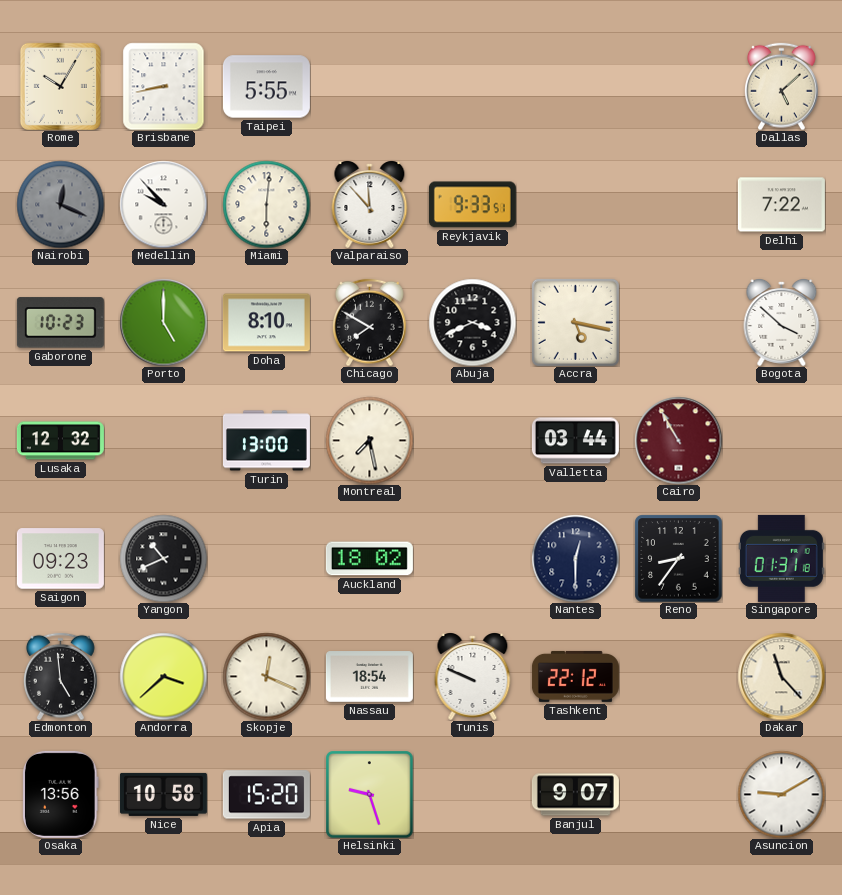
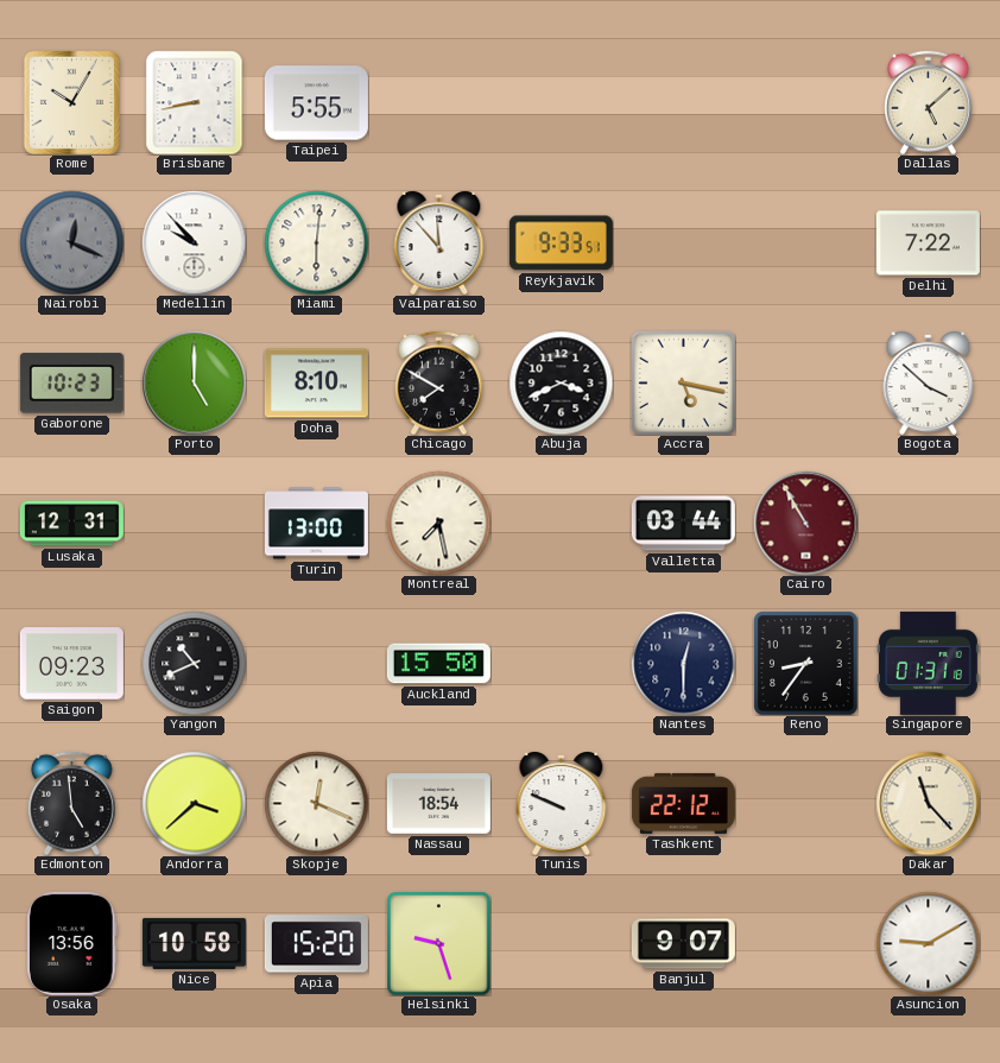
Lusaka: 12:32 -> 12:31
Auckland: 18:02 -> 15:50
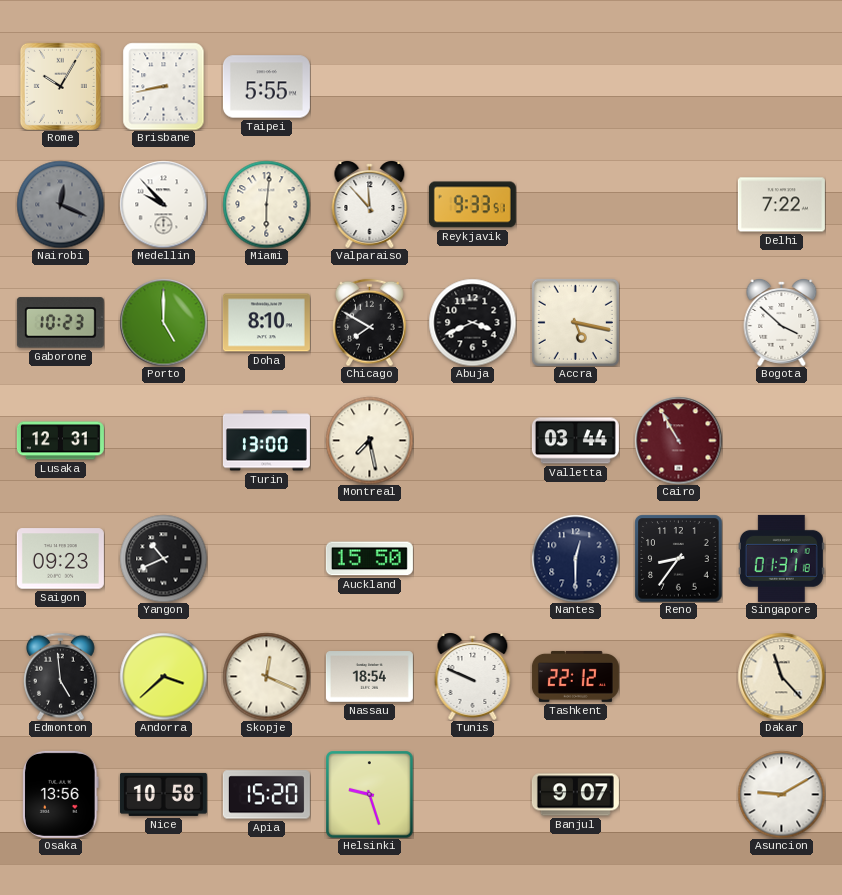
Dallas: 5:08 -> none
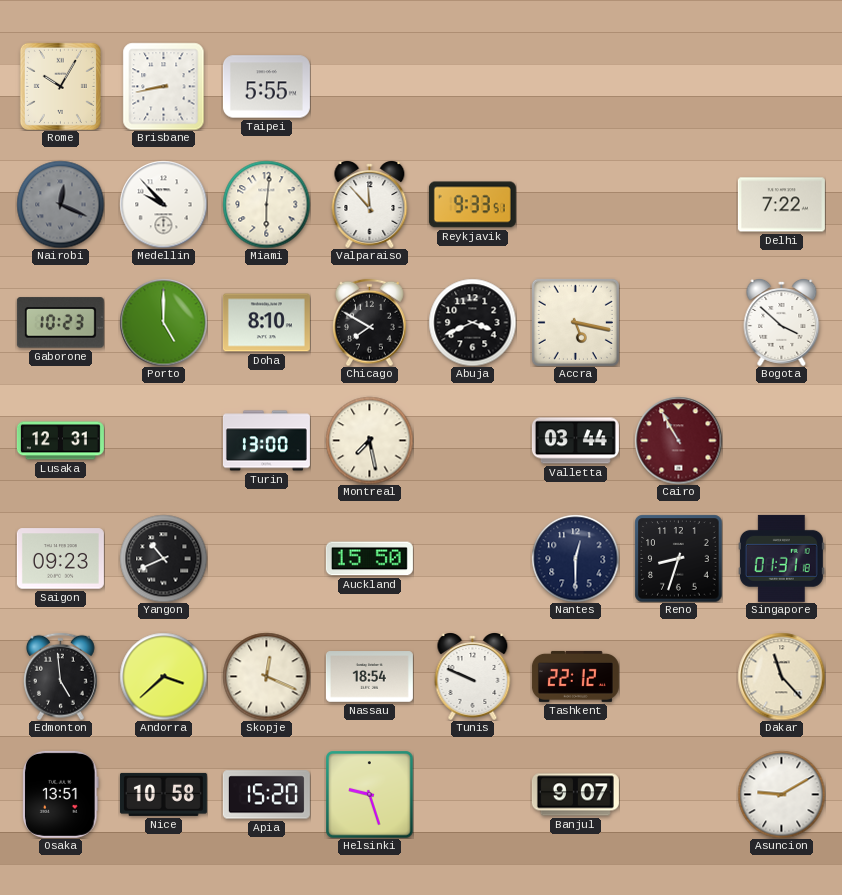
Reno: 8:36 -> 8:33
Osaka: 13:56 -> 13:51
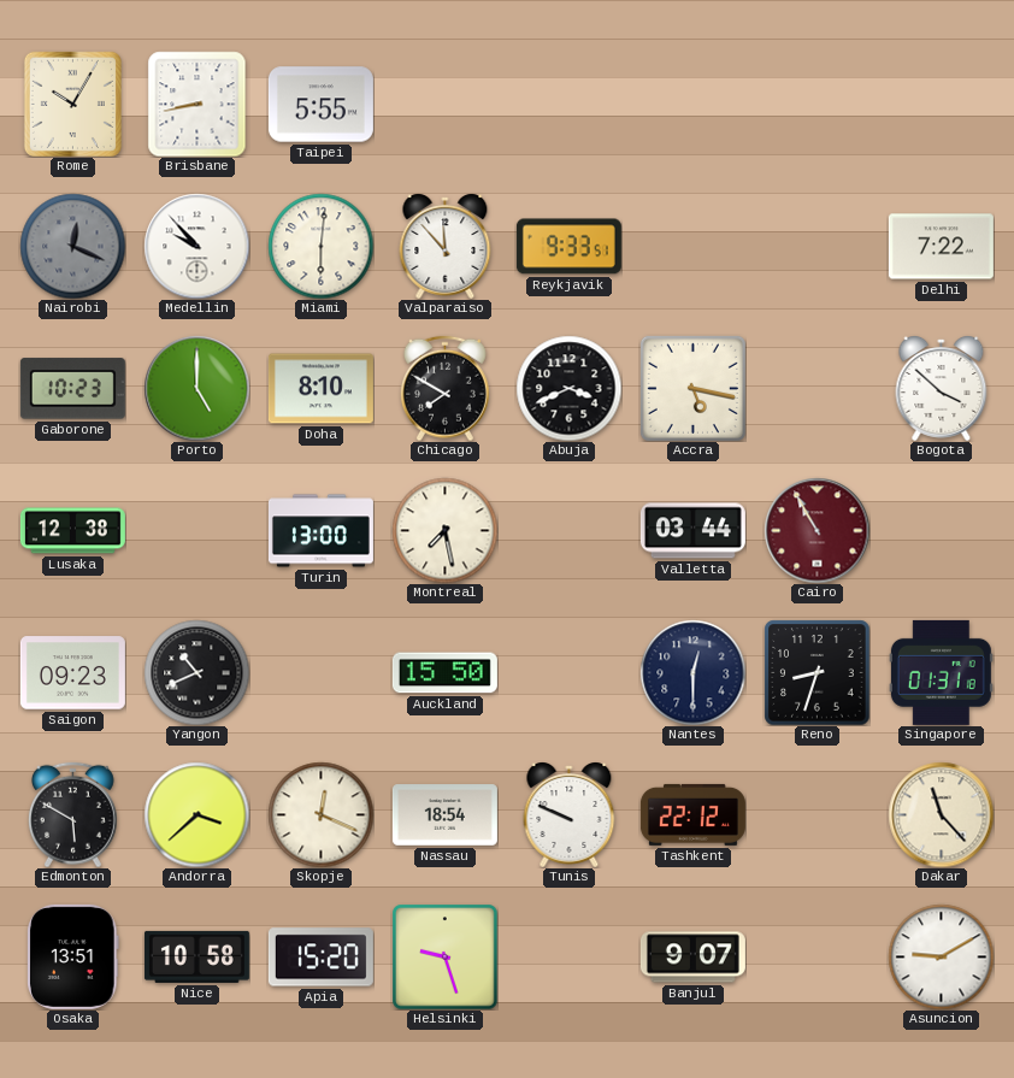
Lusaka: 12:31 -> 12:38
Edmonton: 4:59 -> 5:50
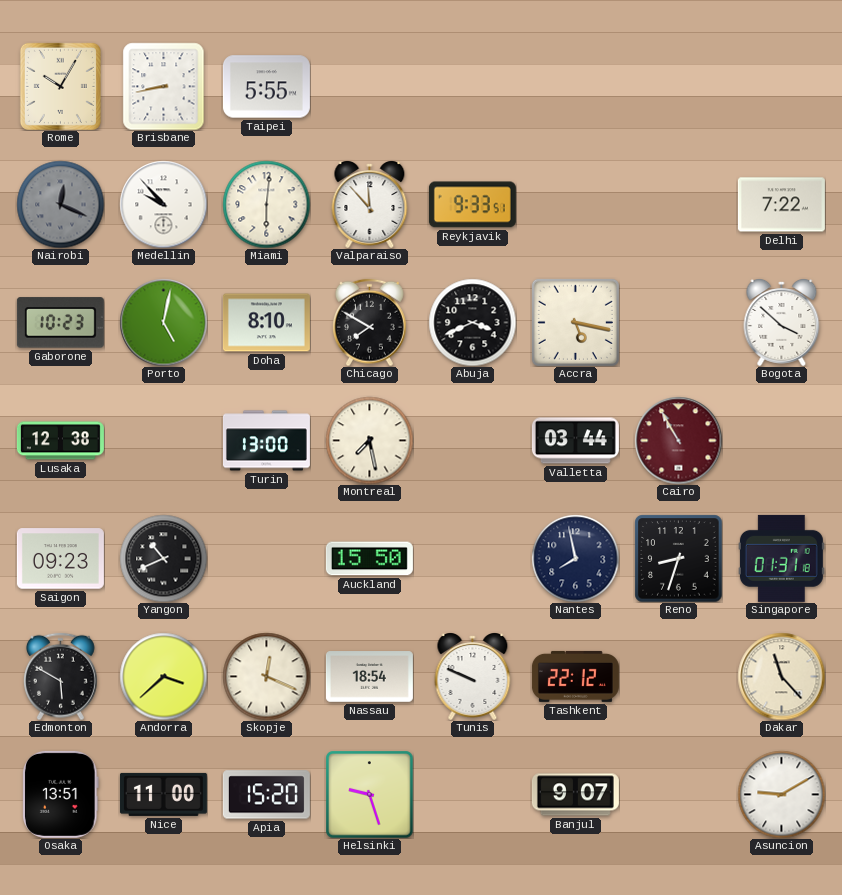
Porto: 5:00 -> 5:02
Nantes: 12:30 -> 7:58
Nice: 10:58 -> 11:00
